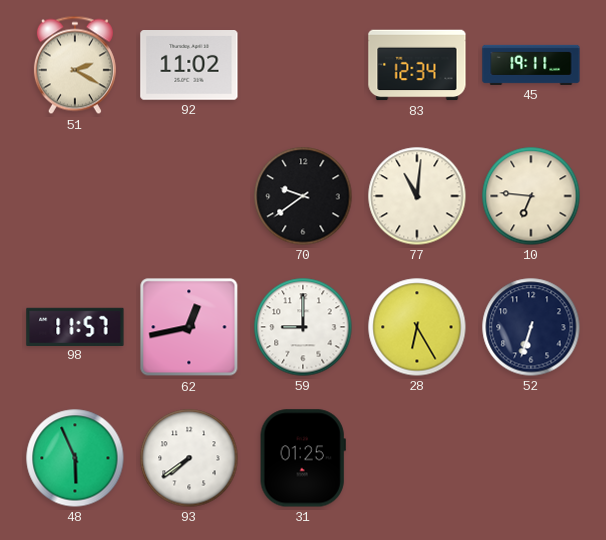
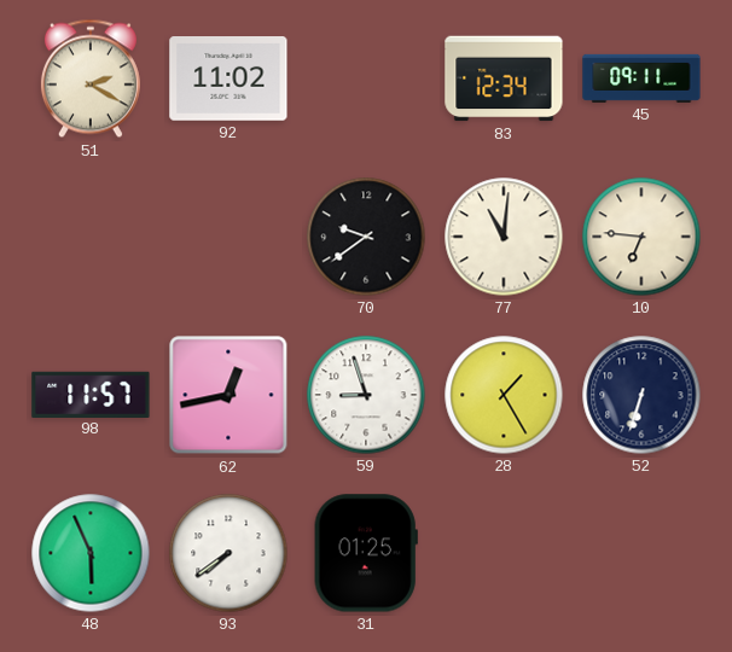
45: 19:11 -> 09:11
59: 9:00 -> 8:57
28: 6:25 -> 1:25
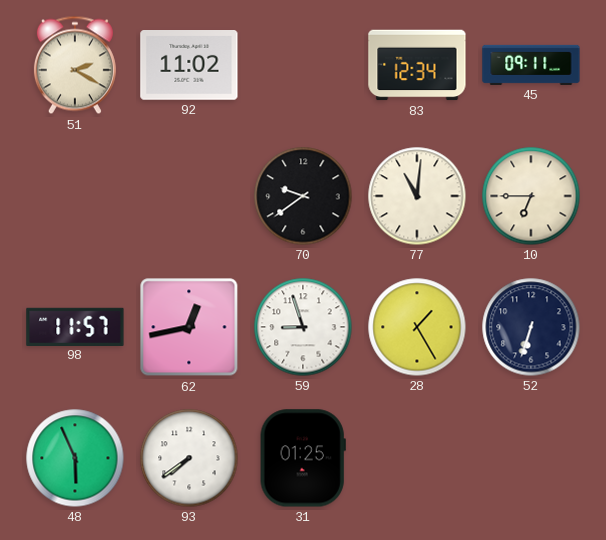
10: 6:46 -> 6:45
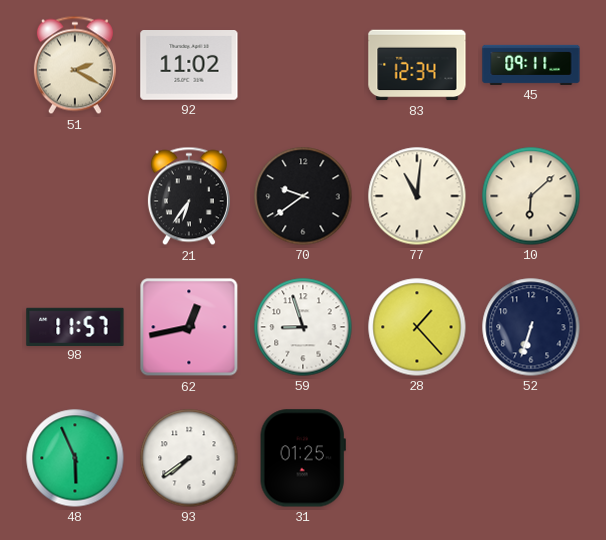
21: none -> 6:36
10: 6:45 -> 6:08
28: 1:25 -> 1:23
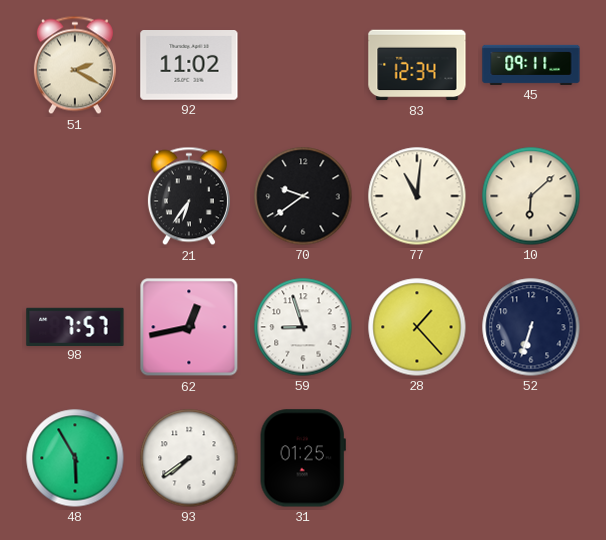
98: 11:57 -> 7:57
48: 5:56 -> 5:55
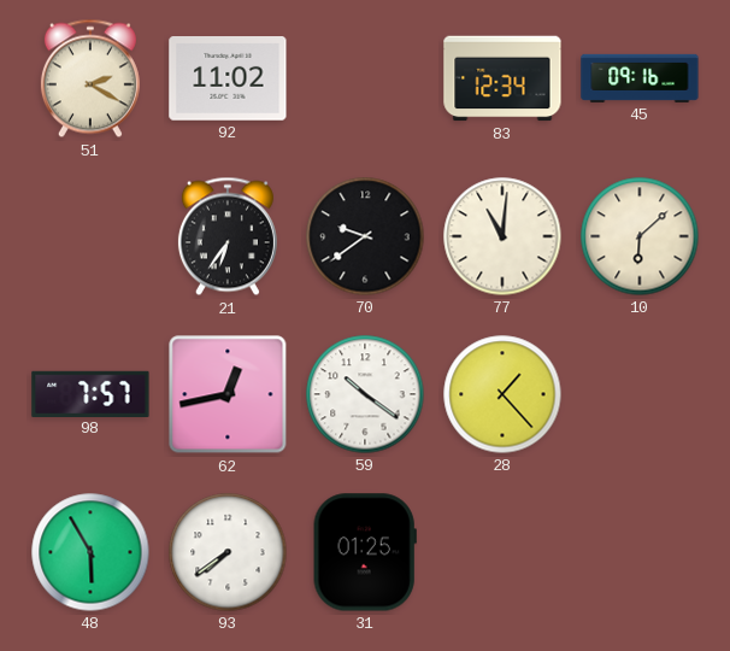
45: 09:11 -> 09:16
59: 8:57 -> 10:21
52: 6:33 -> none
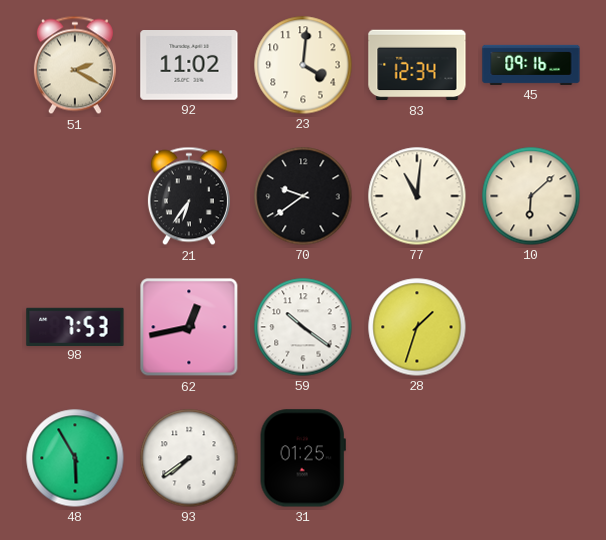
23: none -> 4:01
98: 7:57 -> 7:53
28: 1:23 -> 1:33
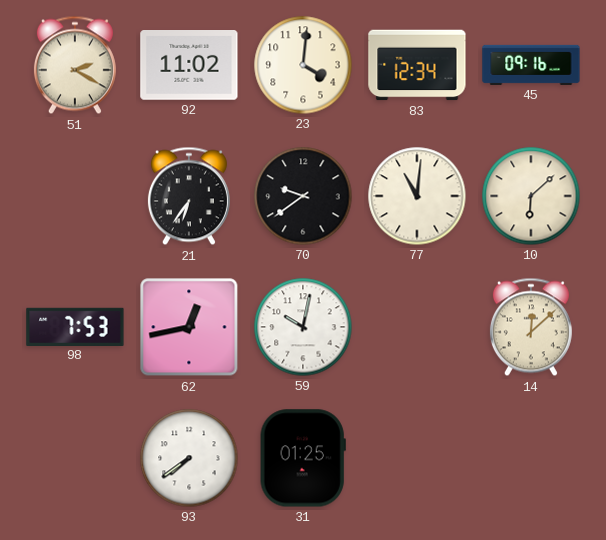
59: 10:21 -> 10:02
28: 1:33 -> none
14: none -> 12:08
48: 5:55 -> none
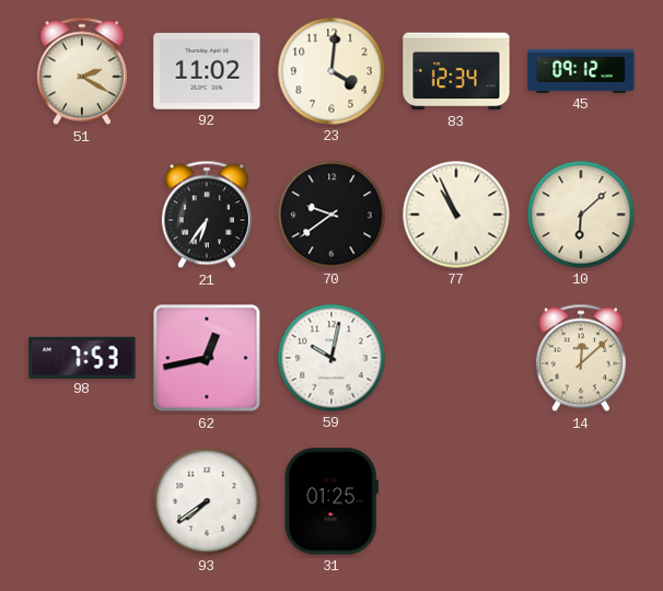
45: 09:16 -> 09:12
77: 11:01 -> 10:56
